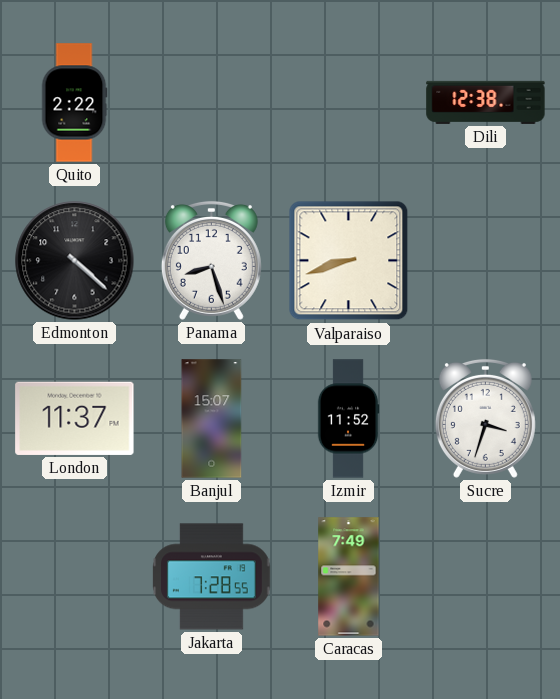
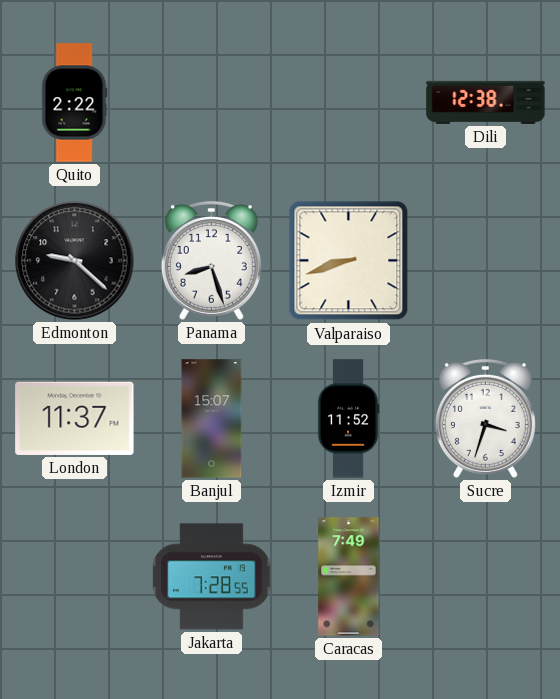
Edmonton: 4:22 -> 9:22
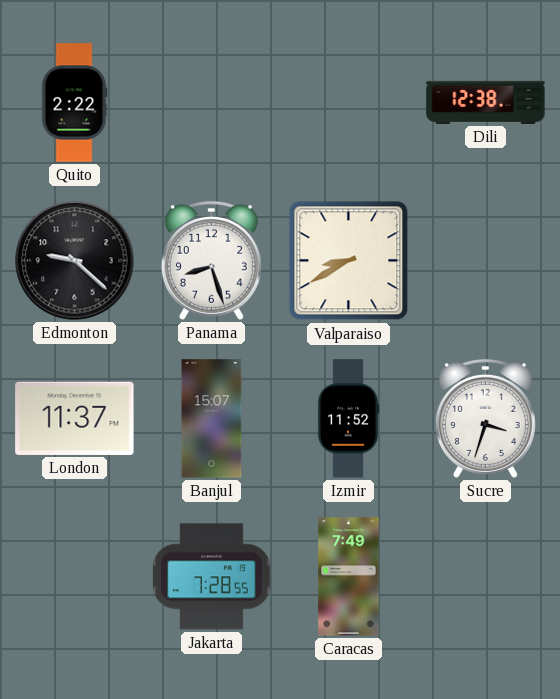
Valparaiso: 8:42 -> 8:40
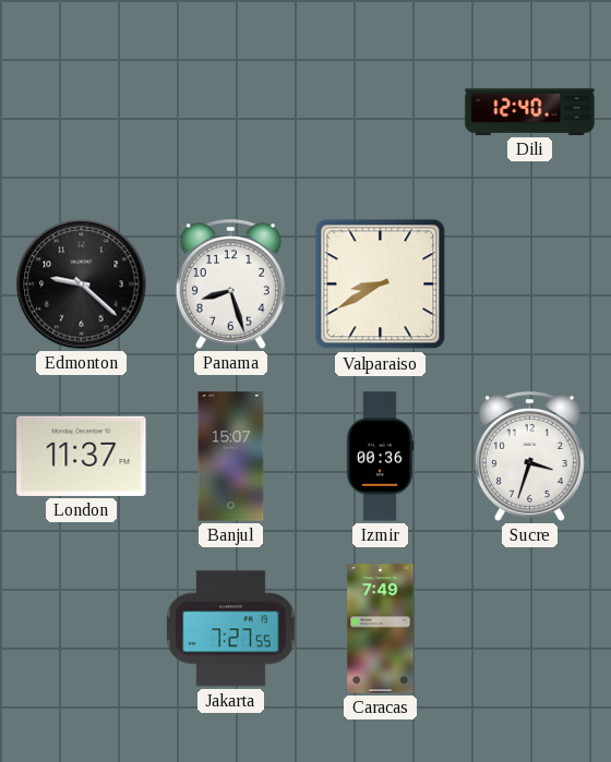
Quito: 2:22 -> none
Dili: 12:38 -> 12:40
Izmir: 11:52 -> 00:36
Jakarta: 7:28 -> 7:27
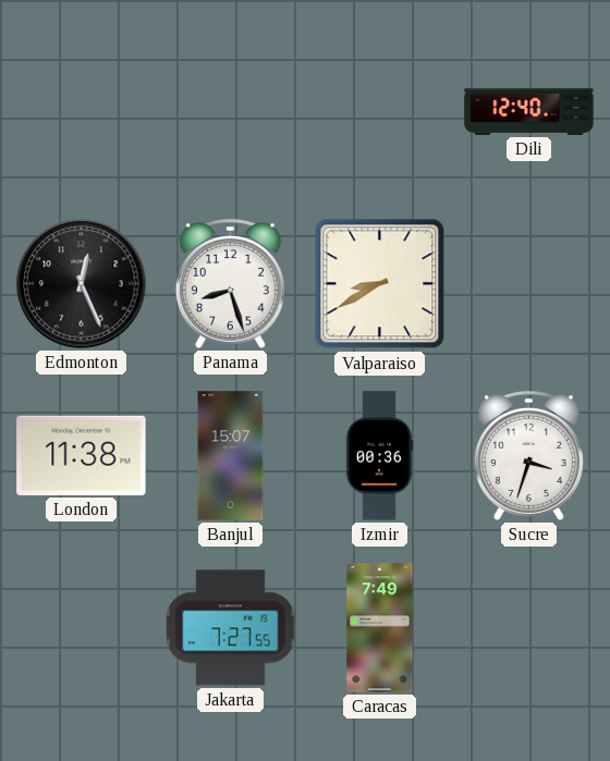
Edmonton: 9:22 -> 12:26
London: 11:37 -> 11:38
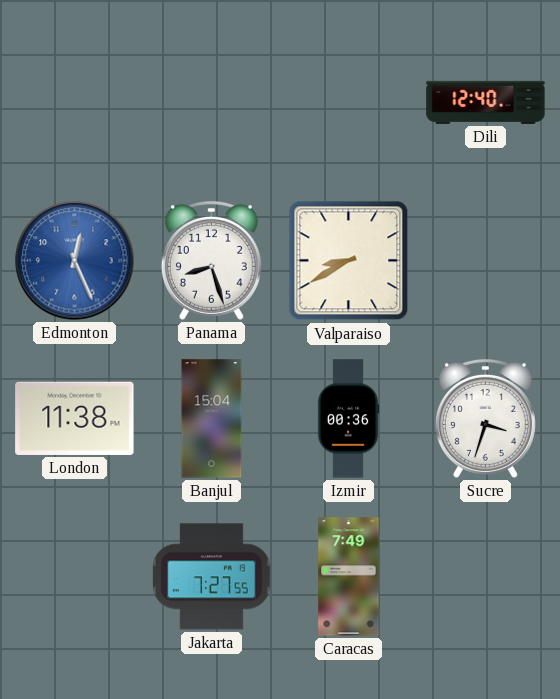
Edmonton dial: black -> blue
Banjul: 15:07 -> 15:04
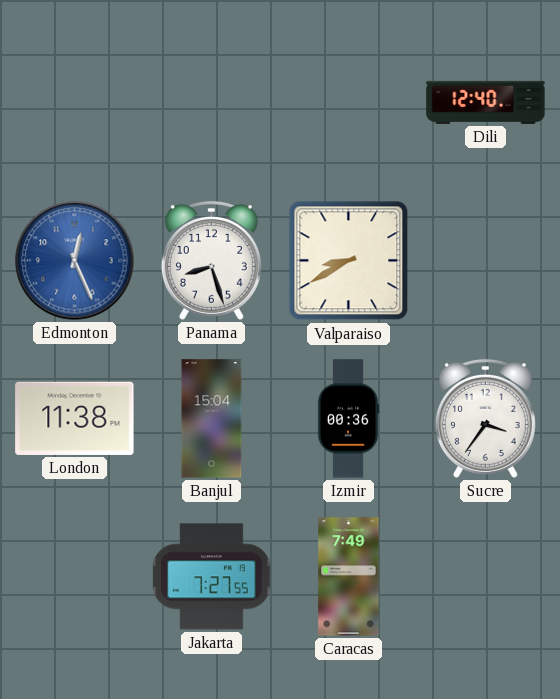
Sucre: 3:33 -> 3:36
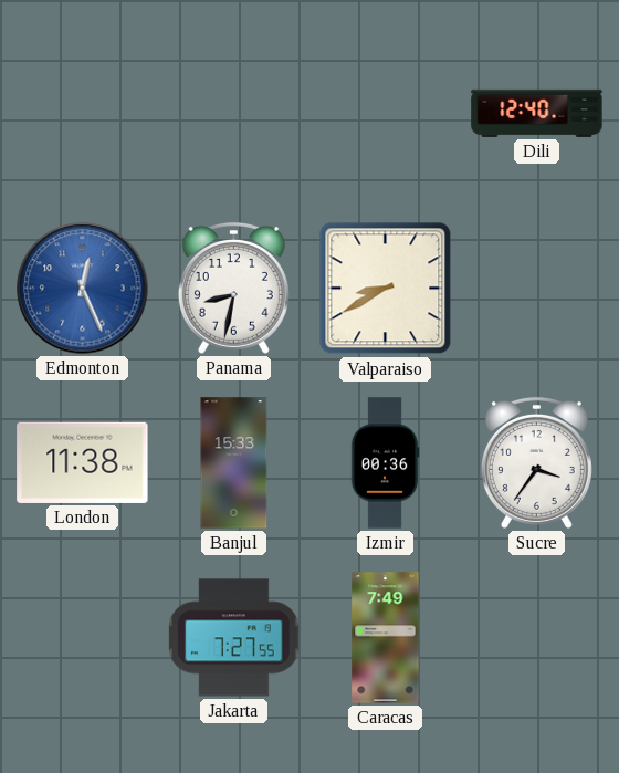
Panama: 8:27 -> 8:32
Banjul: 15:04 -> 15:33
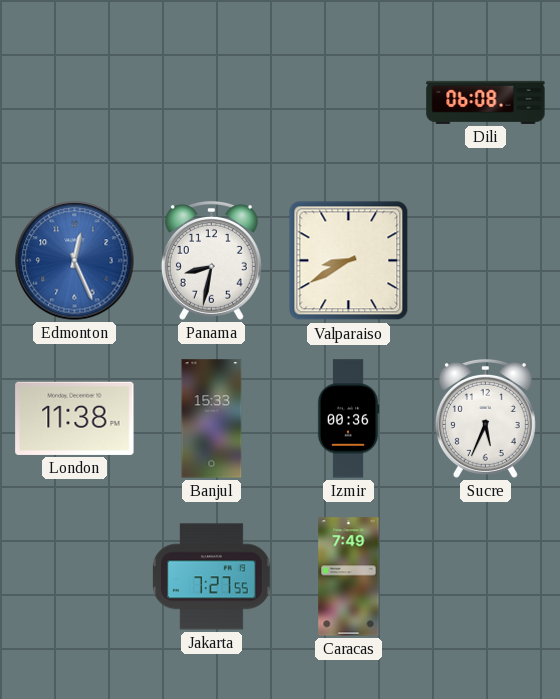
Dili: 12:40 -> 06:08
Sucre: 3:36 -> 5:34
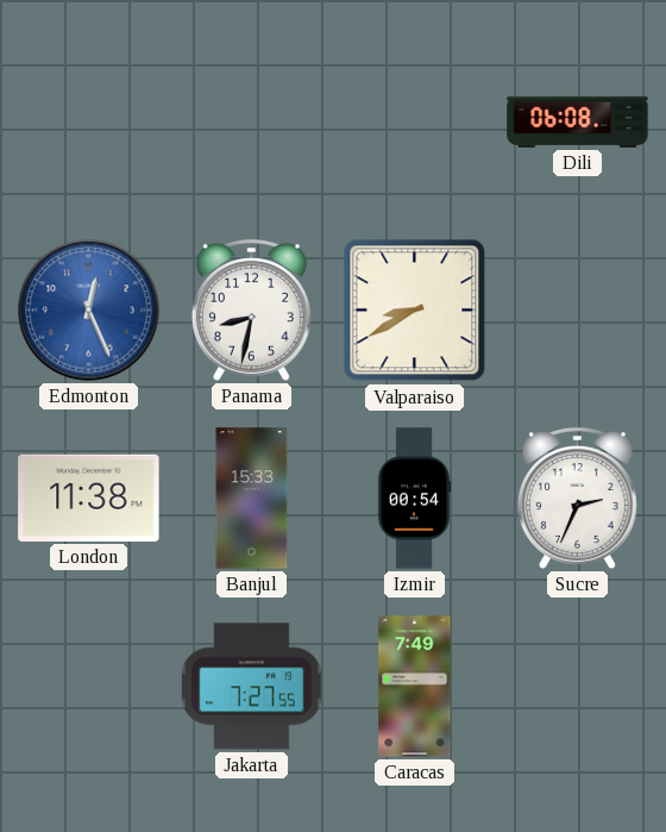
Izmir: 00:36 -> 00:54
Sucre: 5:34 -> 2:34
